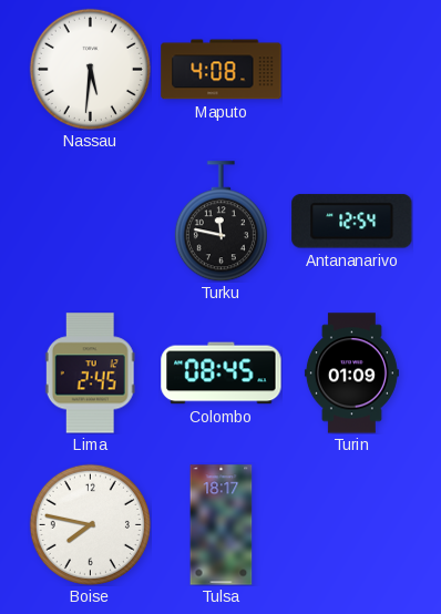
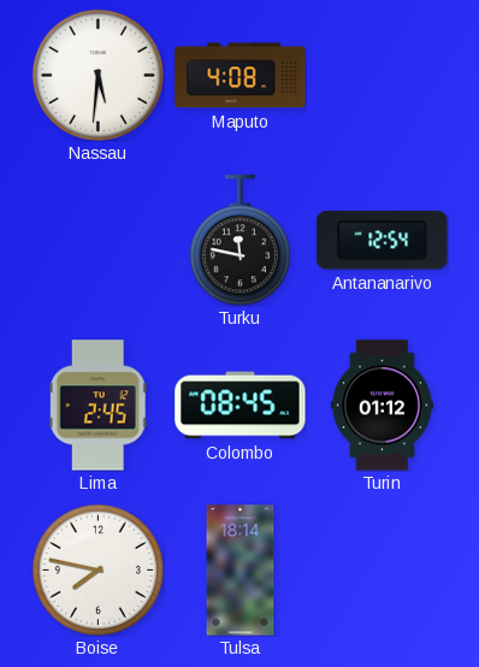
Turin: 01:09 -> 01:12
Tulsa: 18:17 -> 18:14
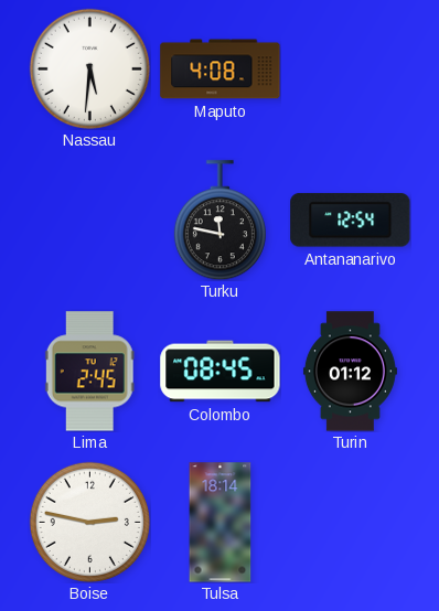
Boise: 7:47 -> 2:47
